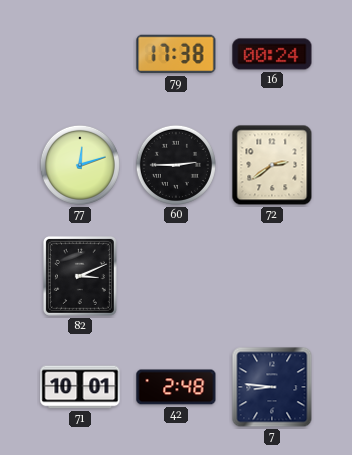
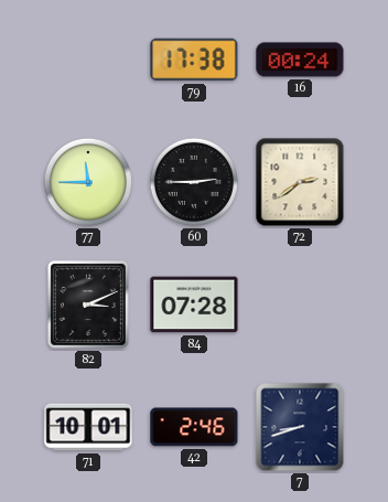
77: 12:12 -> 11:45
84: none -> 07:28
42: 2:48 -> 2:46
7: 8:46 -> 8:42
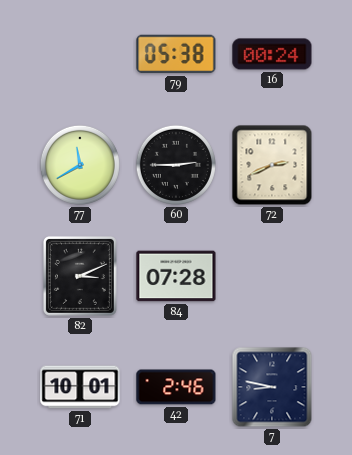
79: 17:38 -> 05:38
77: 11:45 -> 11:40
72: 2:39 -> 2:41
7: 8:42 -> 8:47
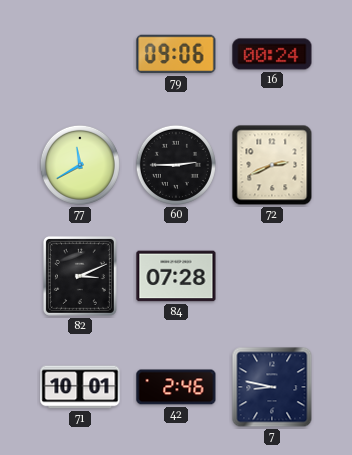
79: 05:38 -> 09:06
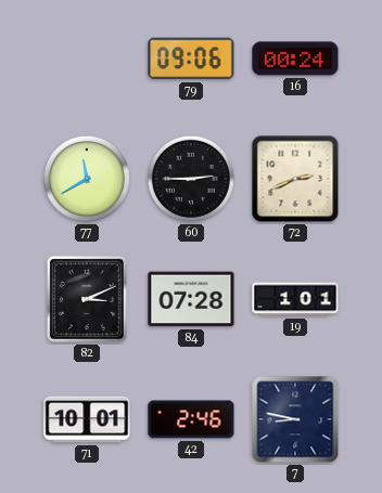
19: none -> 1:01
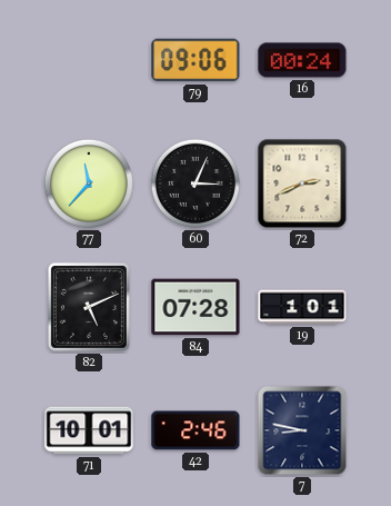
77: 11:40 -> 11:37
60: 2:45 -> 3:04
82: 3:11 -> 5:11
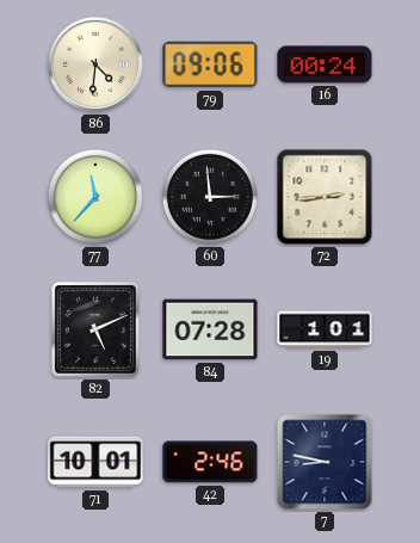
86: none -> 4:31
60: 3:04 -> 2:59
72: 2:41 -> 2:44
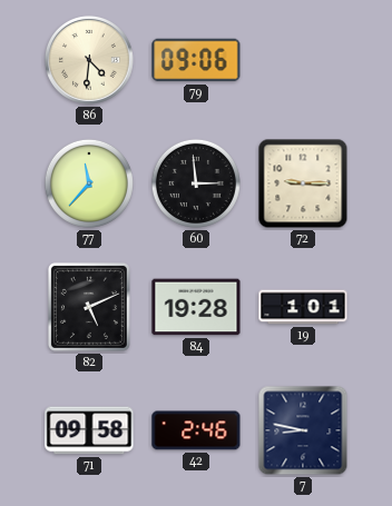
16: 00:24 -> none
72: 2:44 -> 9:15
84: 07:28 -> 19:28
71: 10:01 -> 09:58
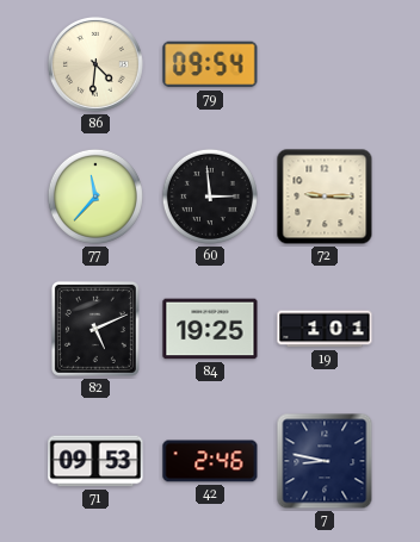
79: 09:06 -> 09:54
84: 19:28 -> 19:25
71: 09:58 -> 09:53
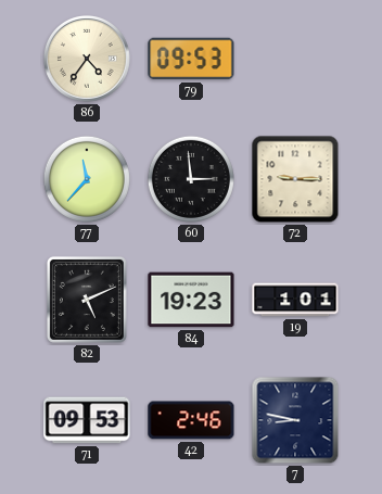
86: 4:31 -> 4:36
79: 09:54 -> 09:53
84: 19:25 -> 19:23
